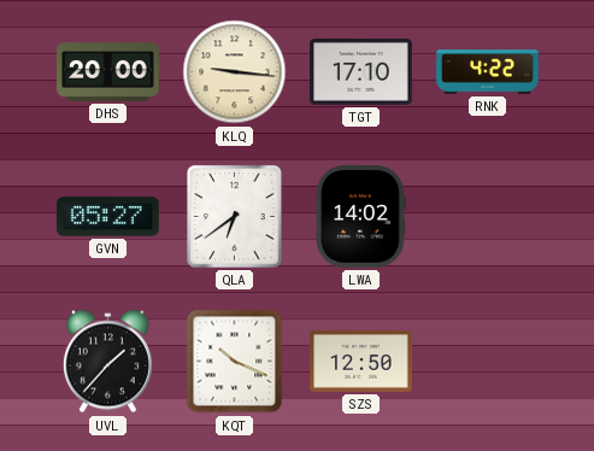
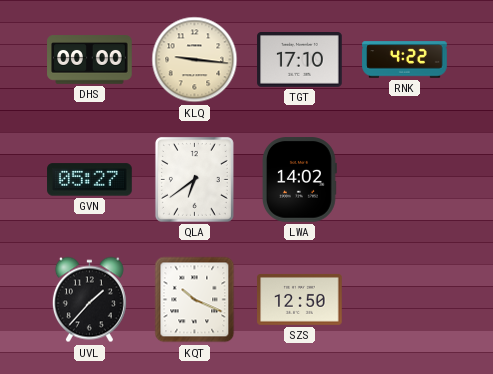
DHS: 20:00 -> 00:00
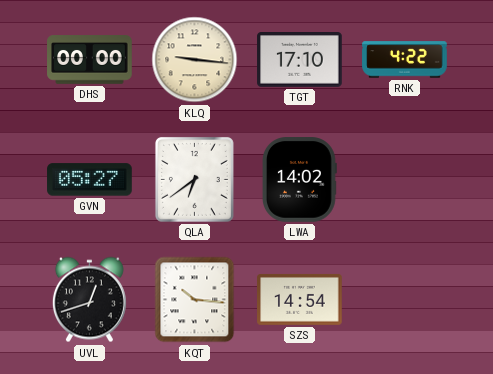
UVL: 1:37 -> 12:42
KQT: 10:19 -> 10:16
SZS: 12:50 -> 14:54
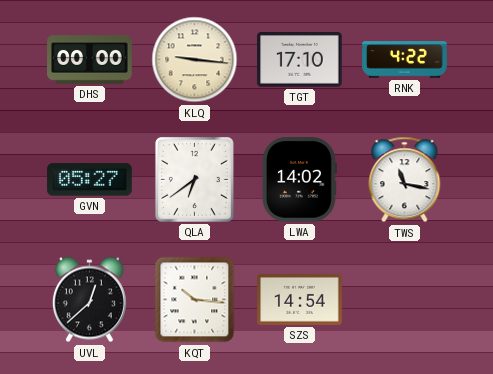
TWS: none -> 11:17
UVL: 12:42 -> 12:38
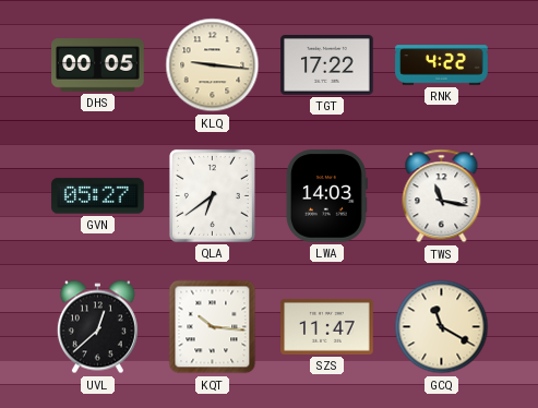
DHS: 00:00 -> 00:05
TGT: 17:10 -> 17:22
LWA: 14:02 -> 14:03
SZS: 14:54 -> 11:47
GCQ: none -> 11:20
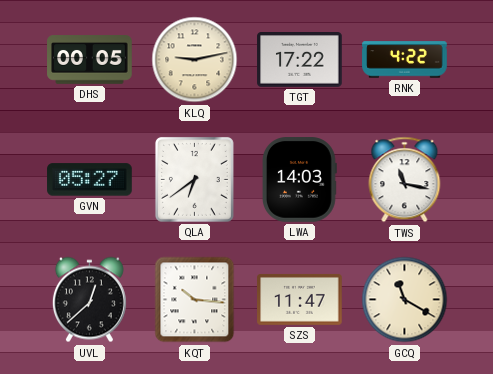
KLQ: 9:16 -> 9:13
